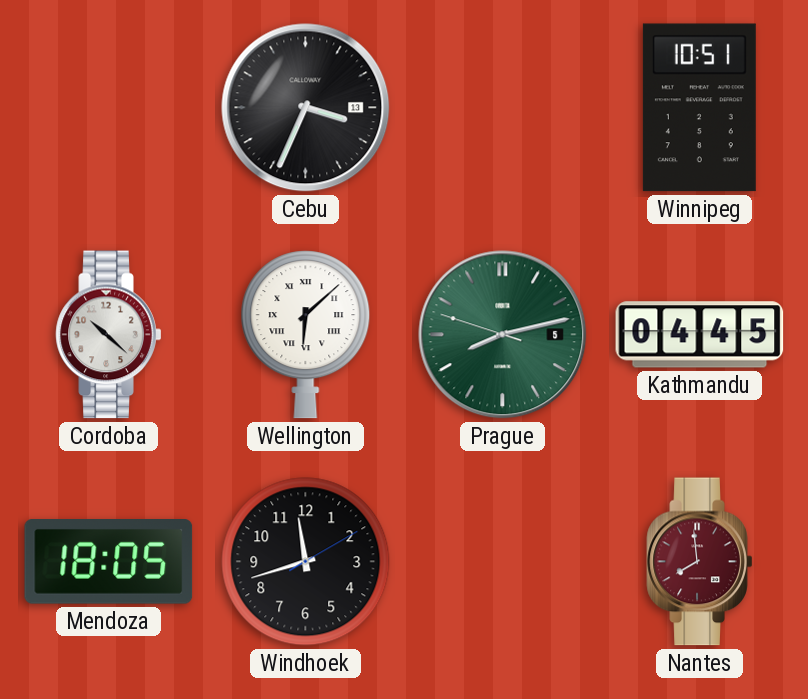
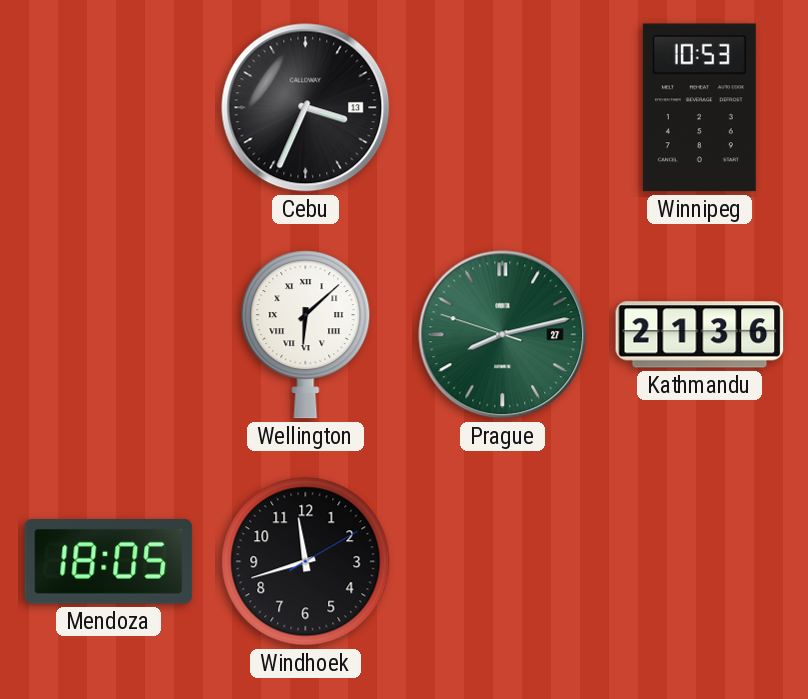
Winnipeg: 10:51 -> 10:53
Cordoba: 10:22 -> none
Prague date: 5 -> 27
Kathmandu: 04:45 -> 21:36
Nantes: 7:59 -> none
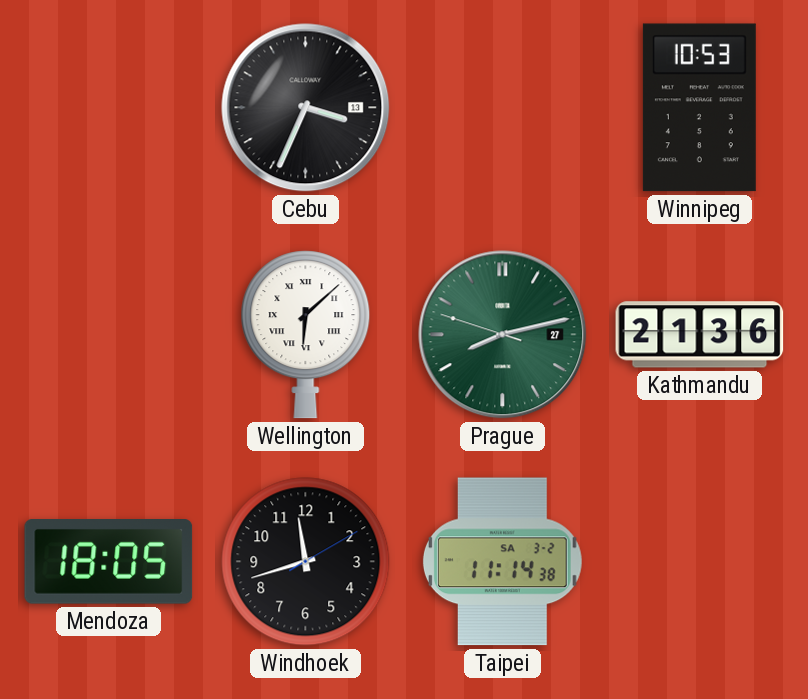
Taipei: none -> 11:14
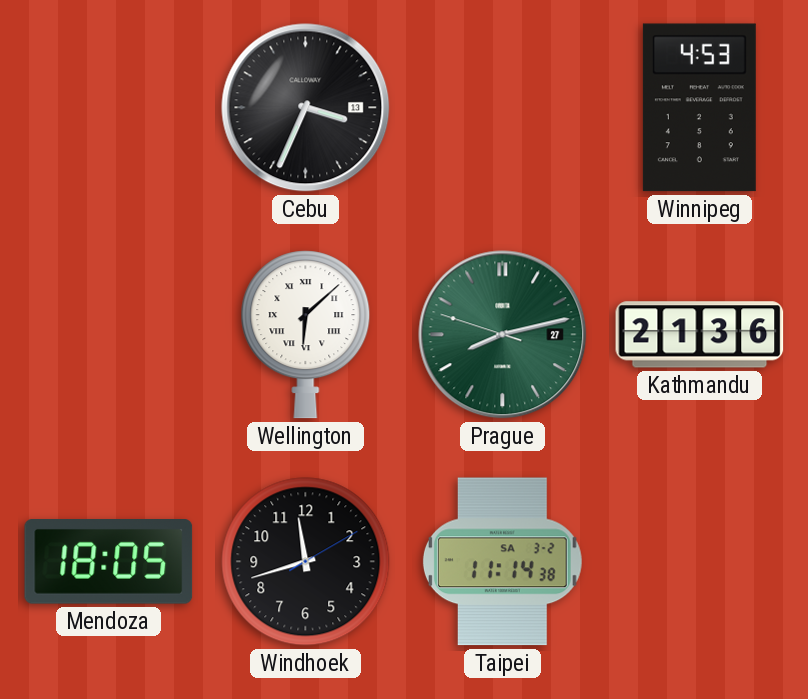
Winnipeg: 10:53 -> 4:53
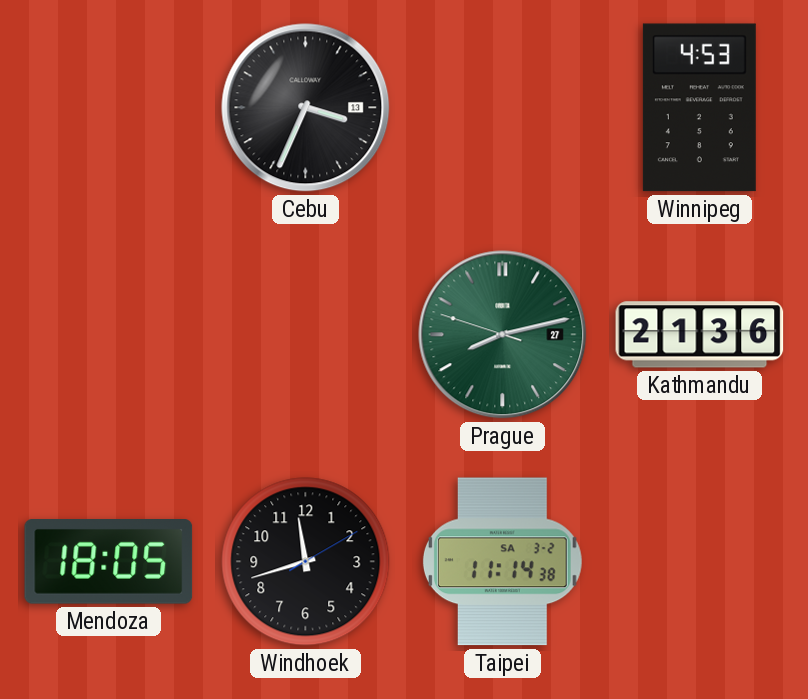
Wellington: 6:08 -> none
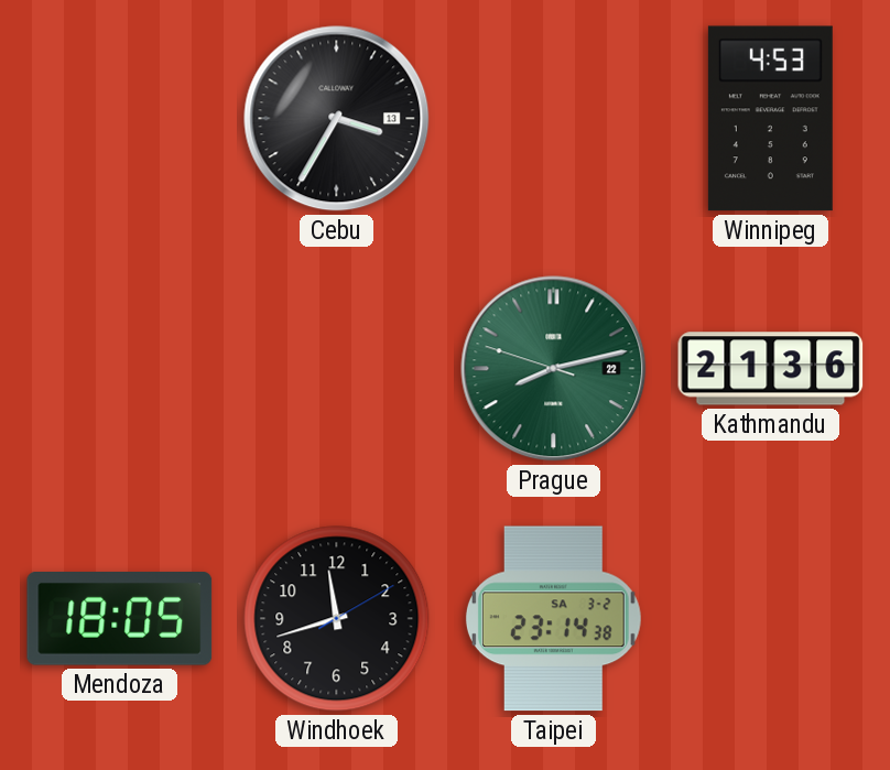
Cebu: 3:34 -> 3:35
Prague date: 27 -> 22
Taipei: 11:14 -> 23:14
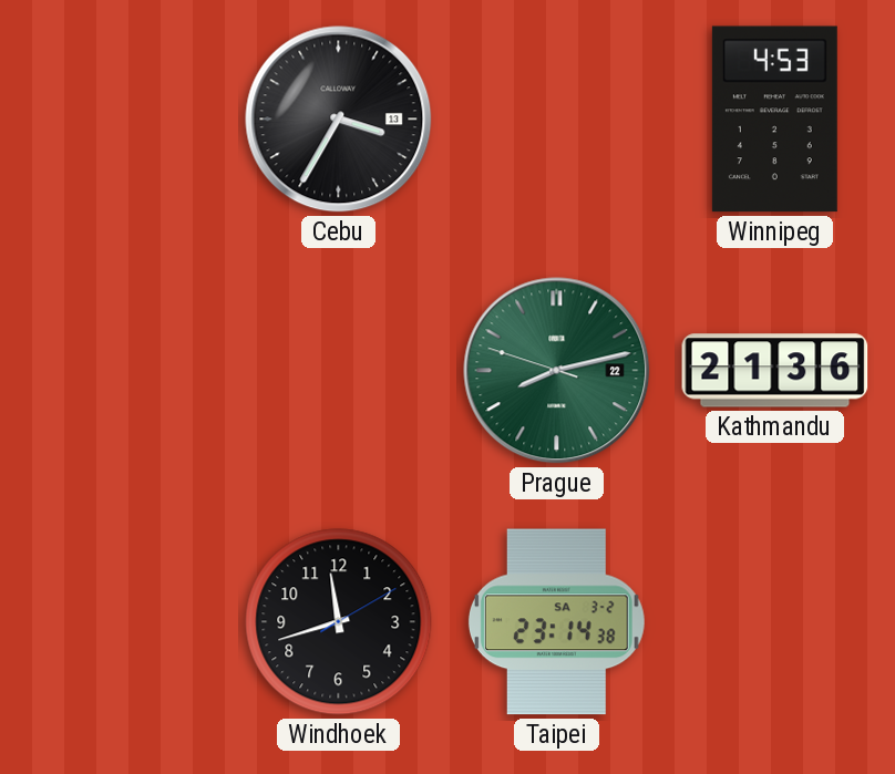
Mendoza: 18:05 -> none
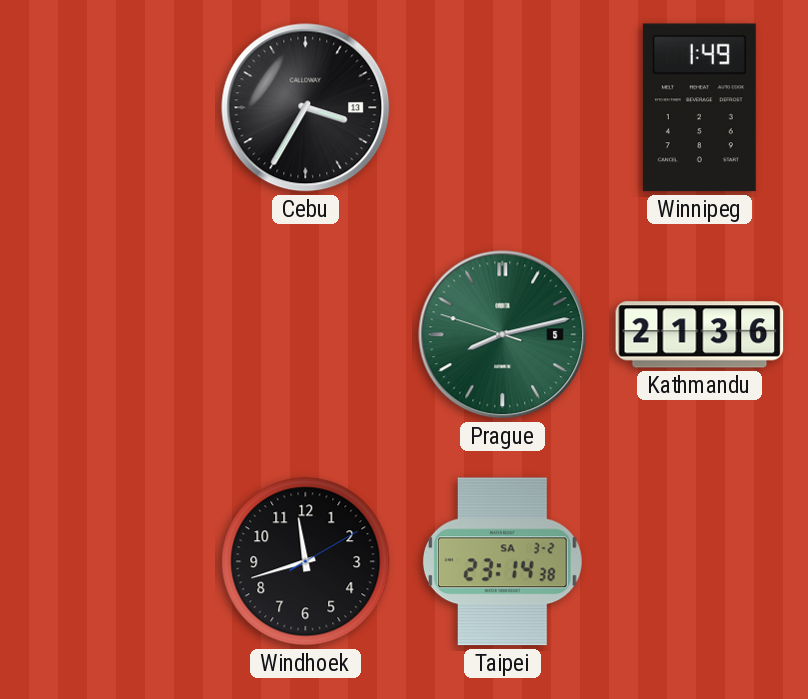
Winnipeg: 4:53 -> 1:49
Prague date: 22 -> 5
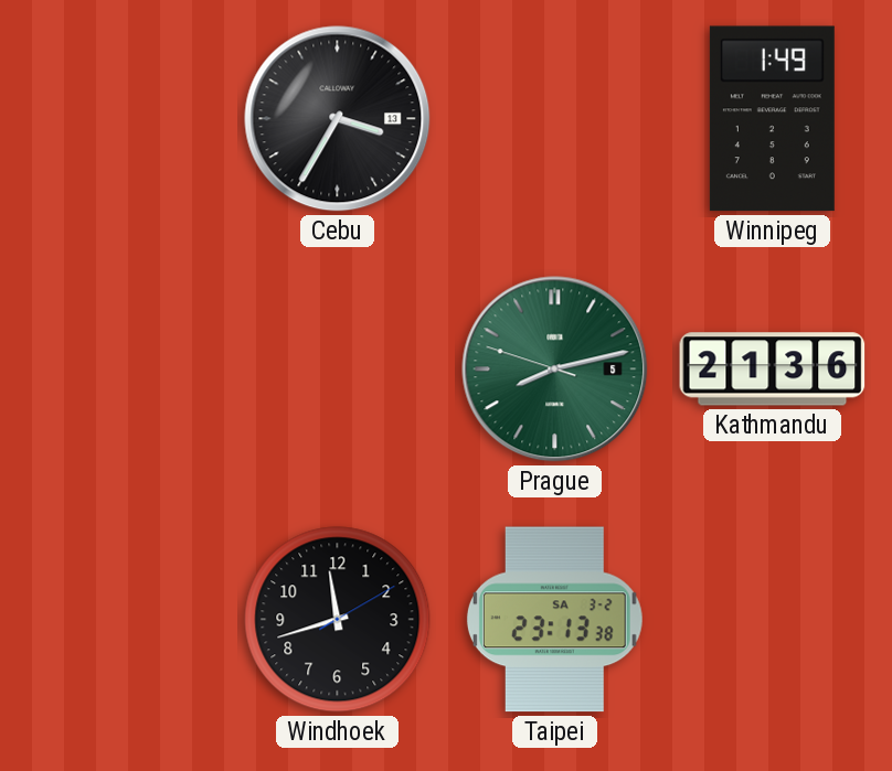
Taipei: 23:14 -> 23:13
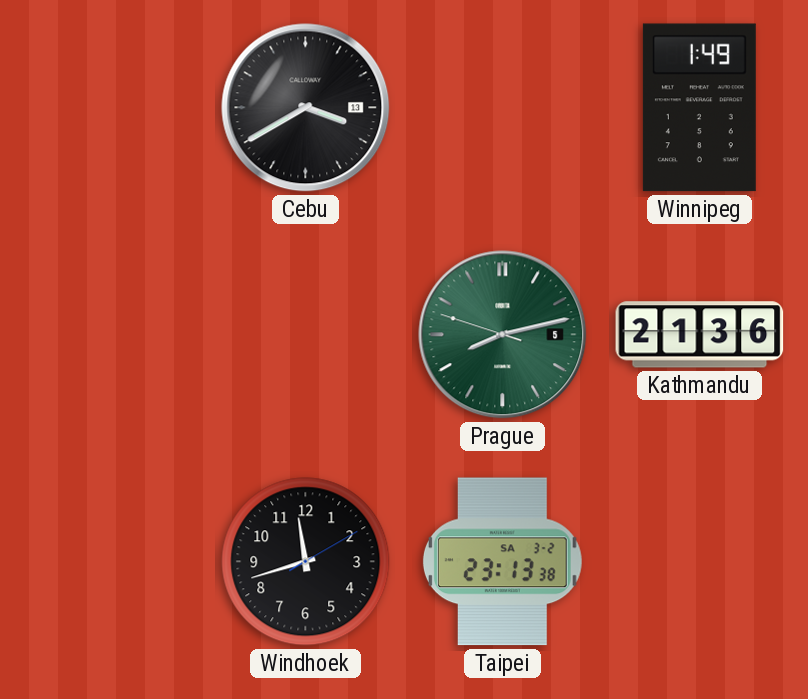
Cebu: 3:35 -> 3:40
